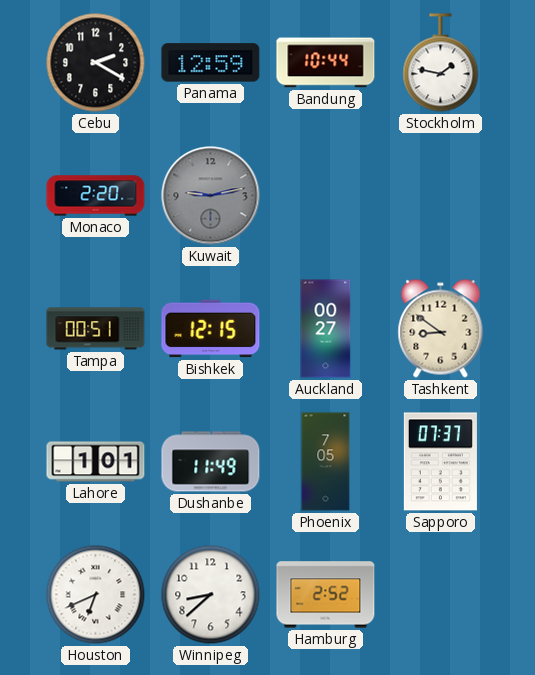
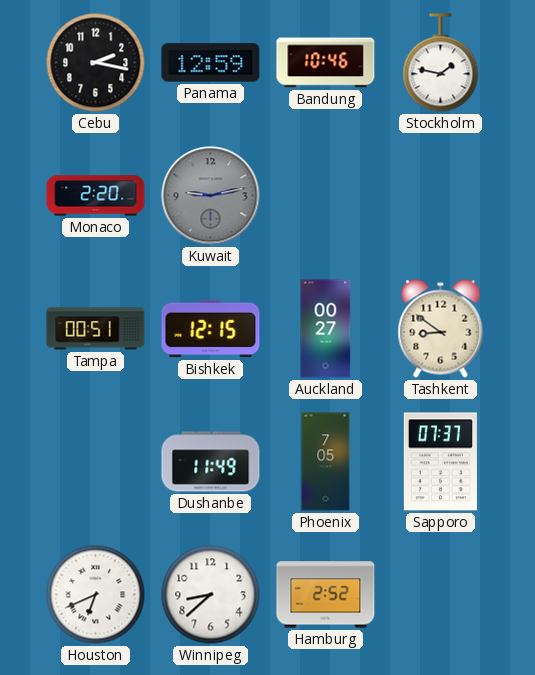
Cebu: 2:20 -> 2:17
Bandung: 10:44 -> 10:46
Lahore: 1:01 -> none
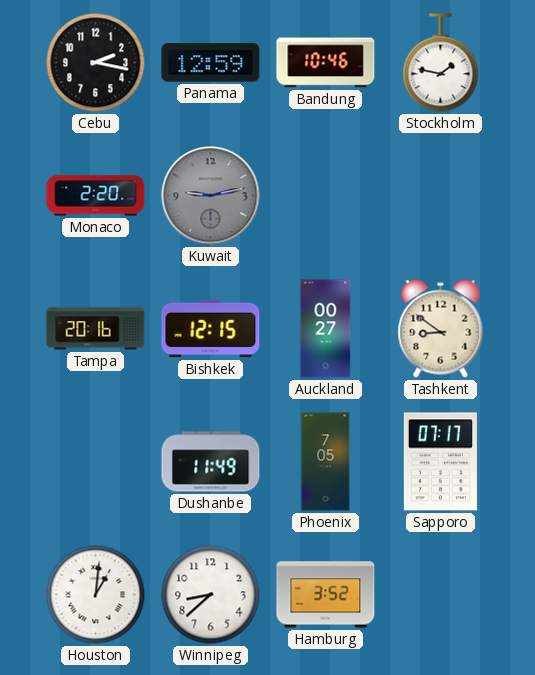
Tampa: 00:51 -> 20:16
Sapporo: 07:37 -> 07:17
Houston: 6:41 -> 1:01
Hamburg: 2:52 -> 3:52
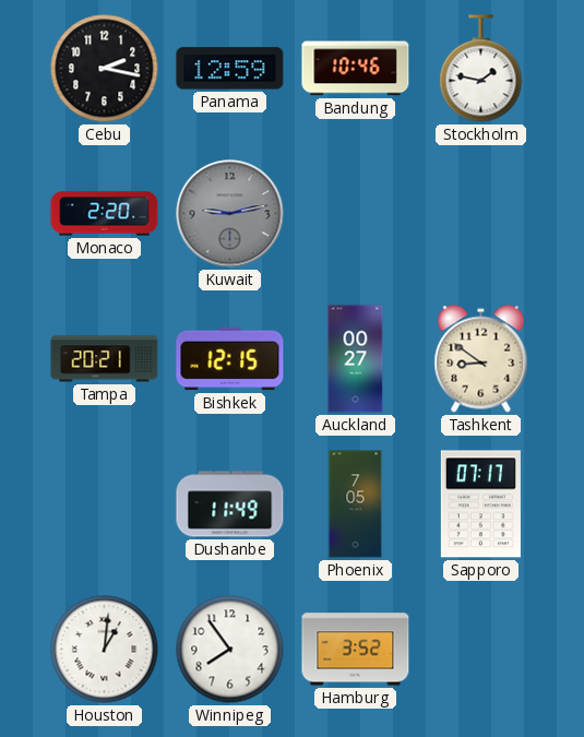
Tampa: 20:16 -> 20:21
Winnipeg: 8:38 -> 7:54
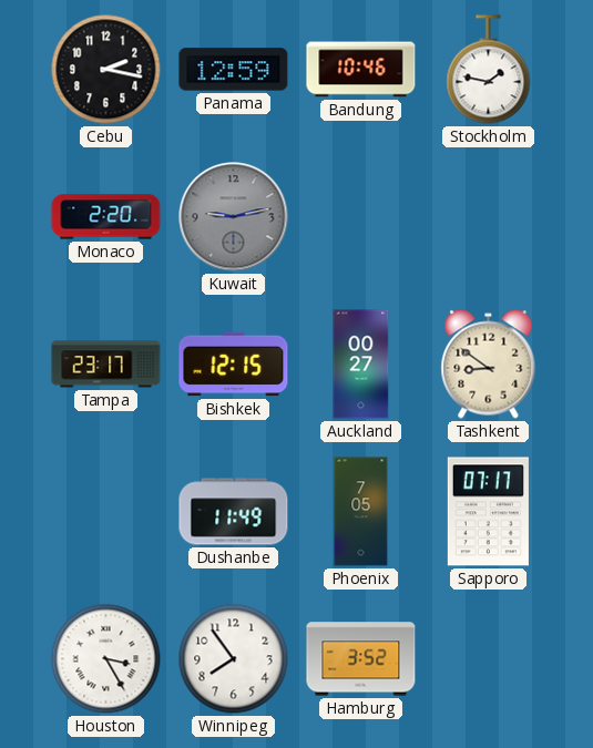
Tampa: 20:21 -> 23:17
Houston: 1:01 -> 3:25
